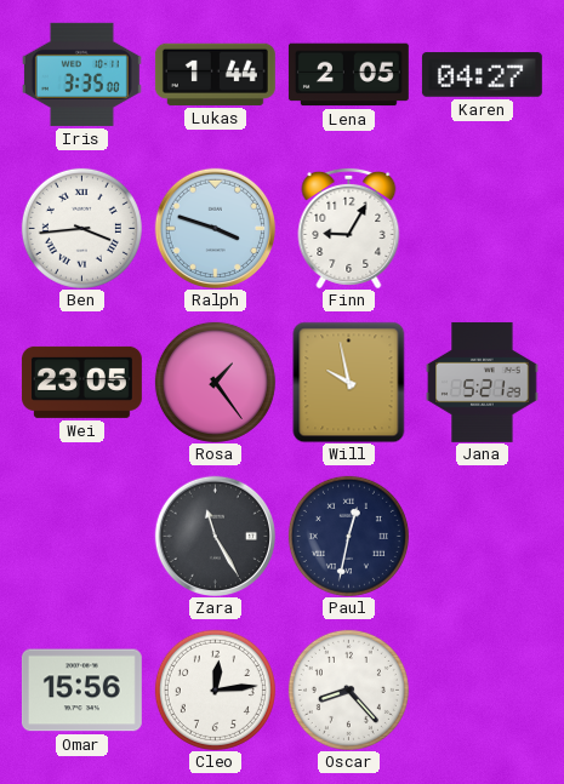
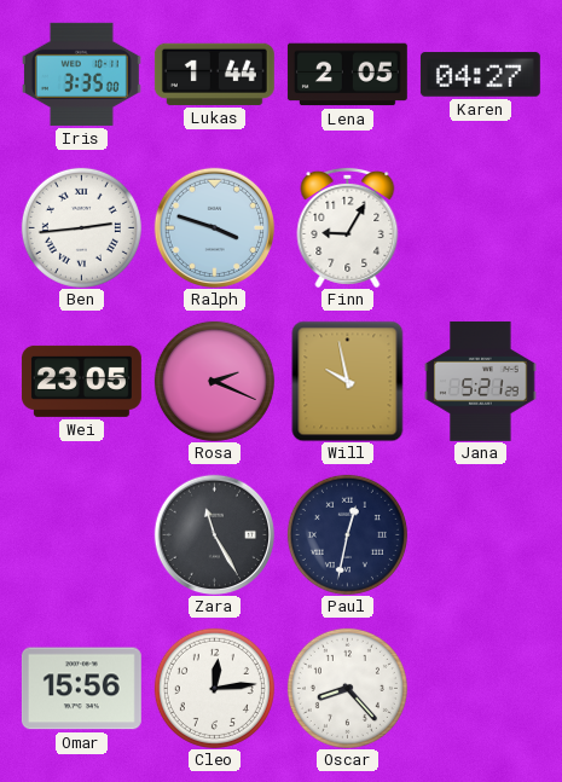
Ben: 3:44 -> 2:44
Rosa: 1:24 -> 2:19
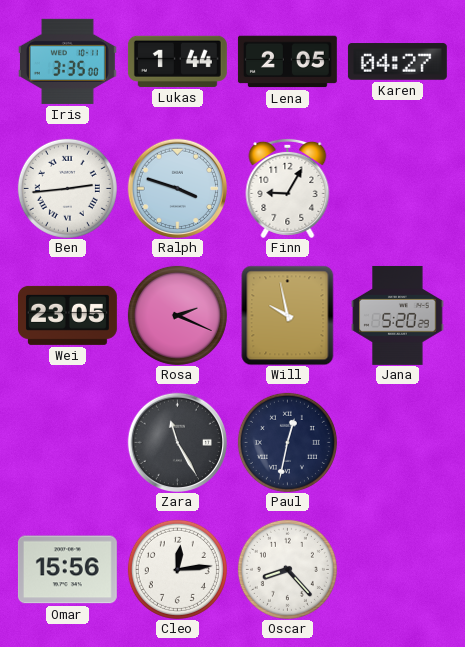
Jana: 5:21 -> 5:20
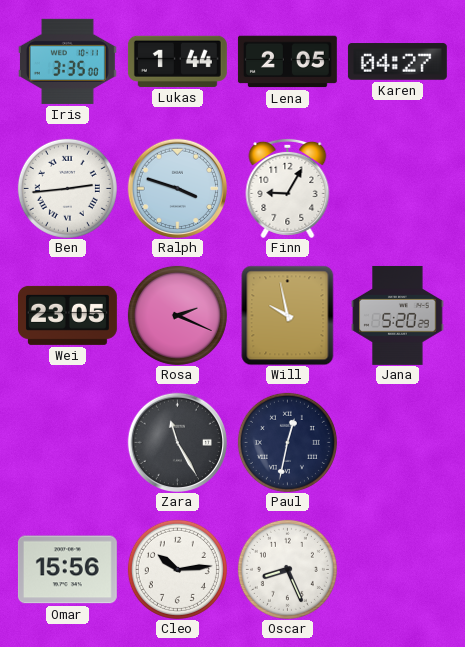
Cleo: 12:14 -> 10:14
Oscar: 8:23 -> 8:26
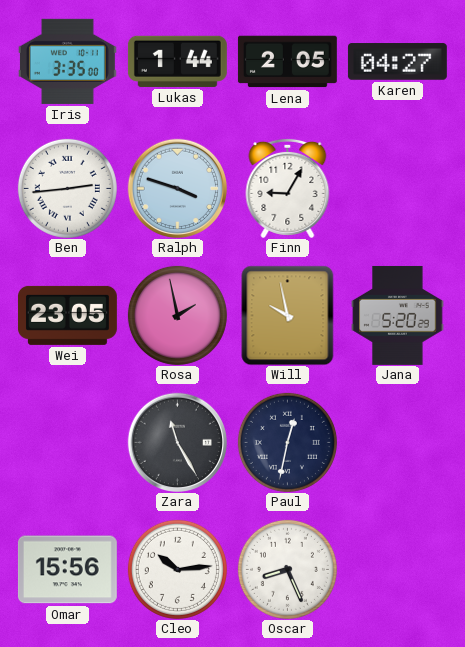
Rosa: 2:19 -> 1:58
